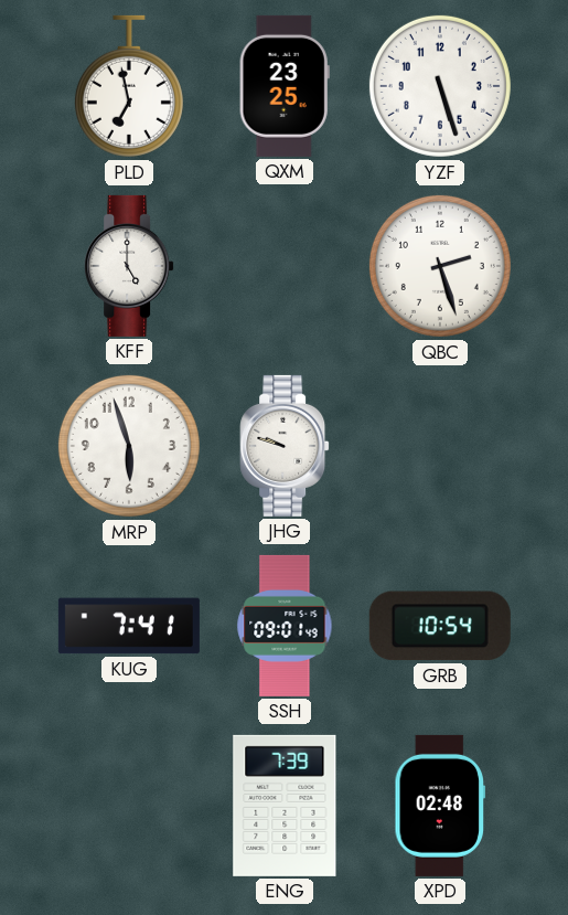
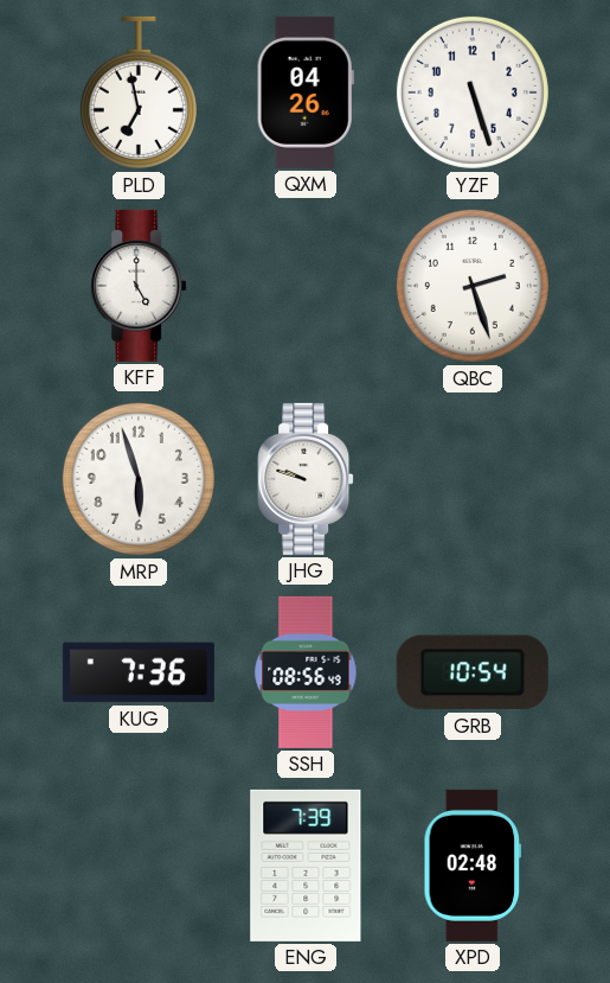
QXM: 23:25 -> 04:26
KUG: 7:41 -> 7:36
SSH: 09:01 -> 08:56
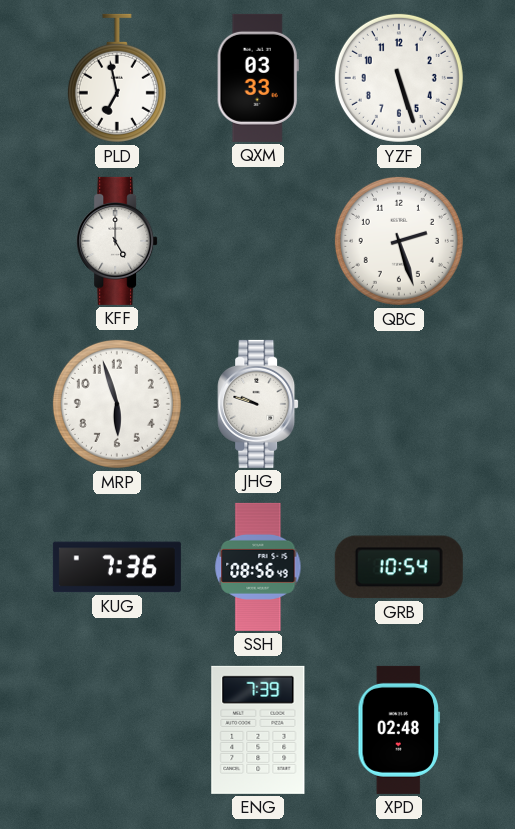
QXM: 04:26 -> 03:33
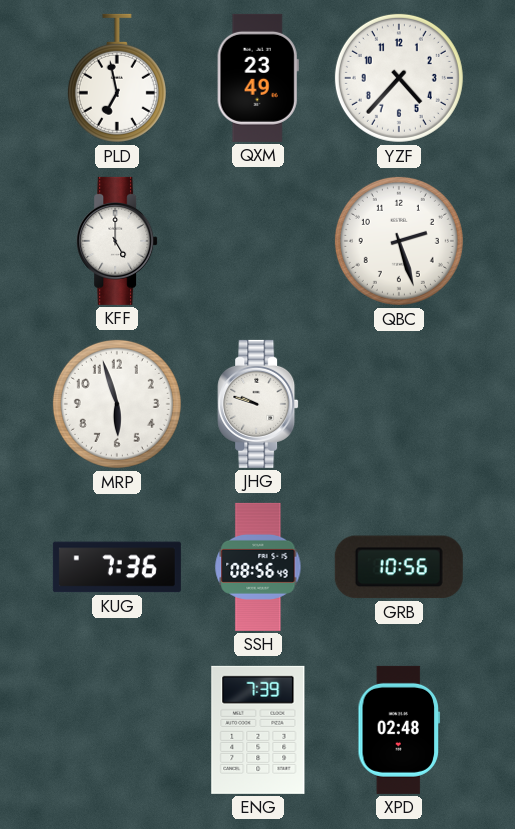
QXM: 03:33 -> 23:49
YZF: 5:27 -> 4:37
GRB: 10:54 -> 10:56
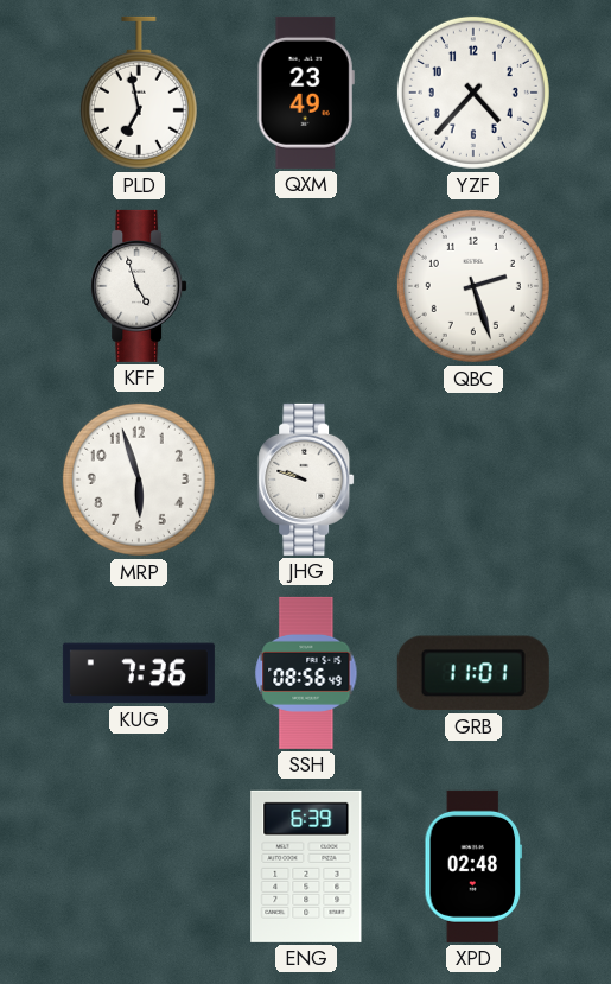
KFF: 5:00 -> 4:57
GRB: 10:56 -> 11:01
ENG: 7:39 -> 6:39
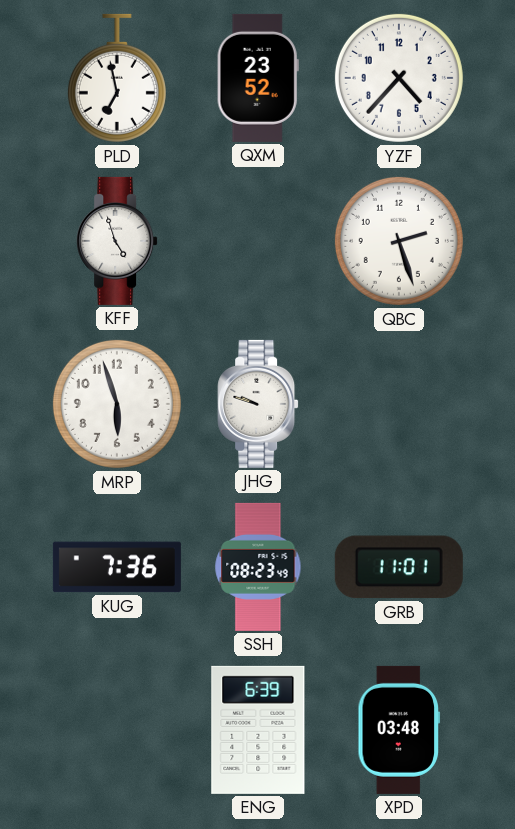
QXM: 23:49 -> 23:52
SSH: 08:56 -> 08:23
XPD: 02:48 -> 03:48
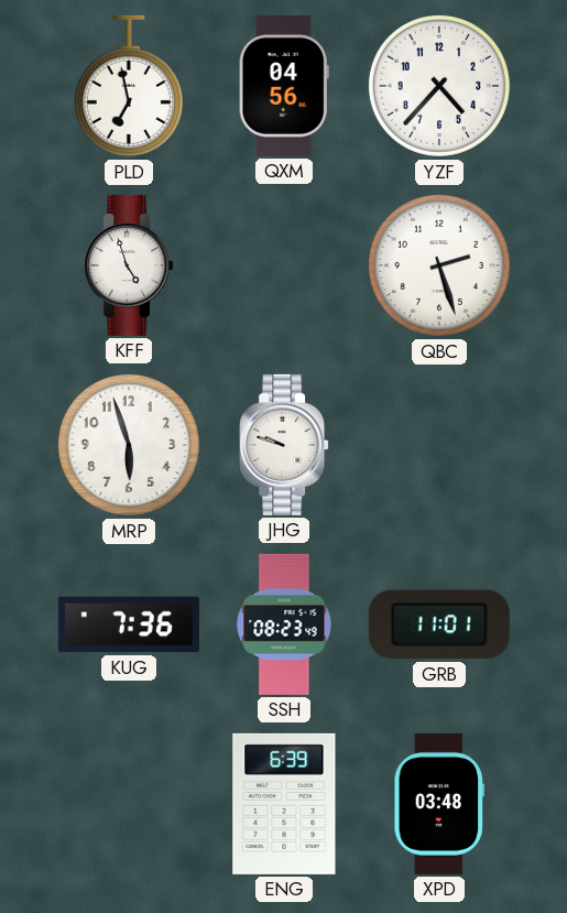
QXM: 23:52 -> 04:56
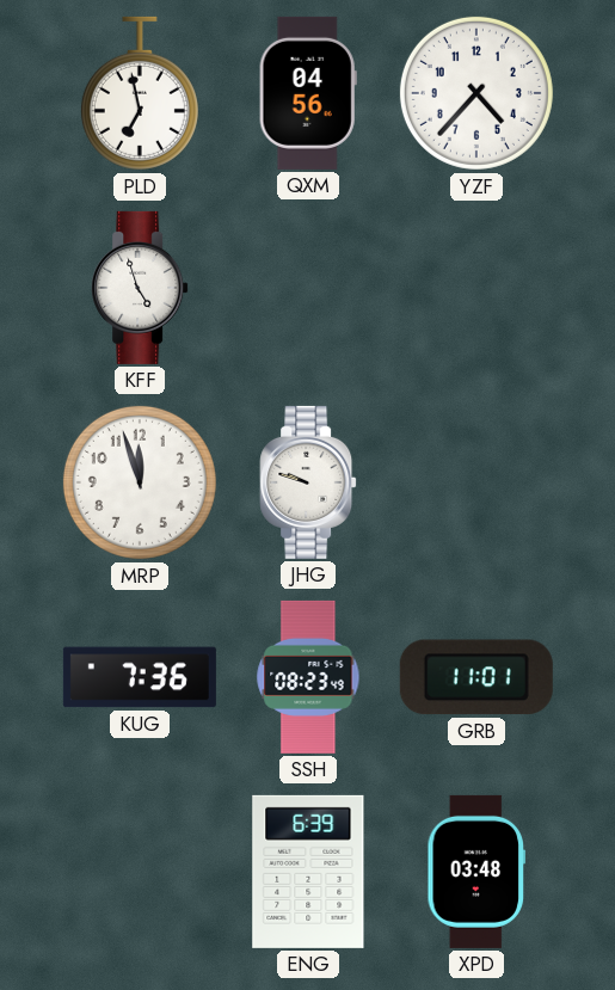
QBC: 2:27 -> none
MRP: 5:57 -> 11:57
